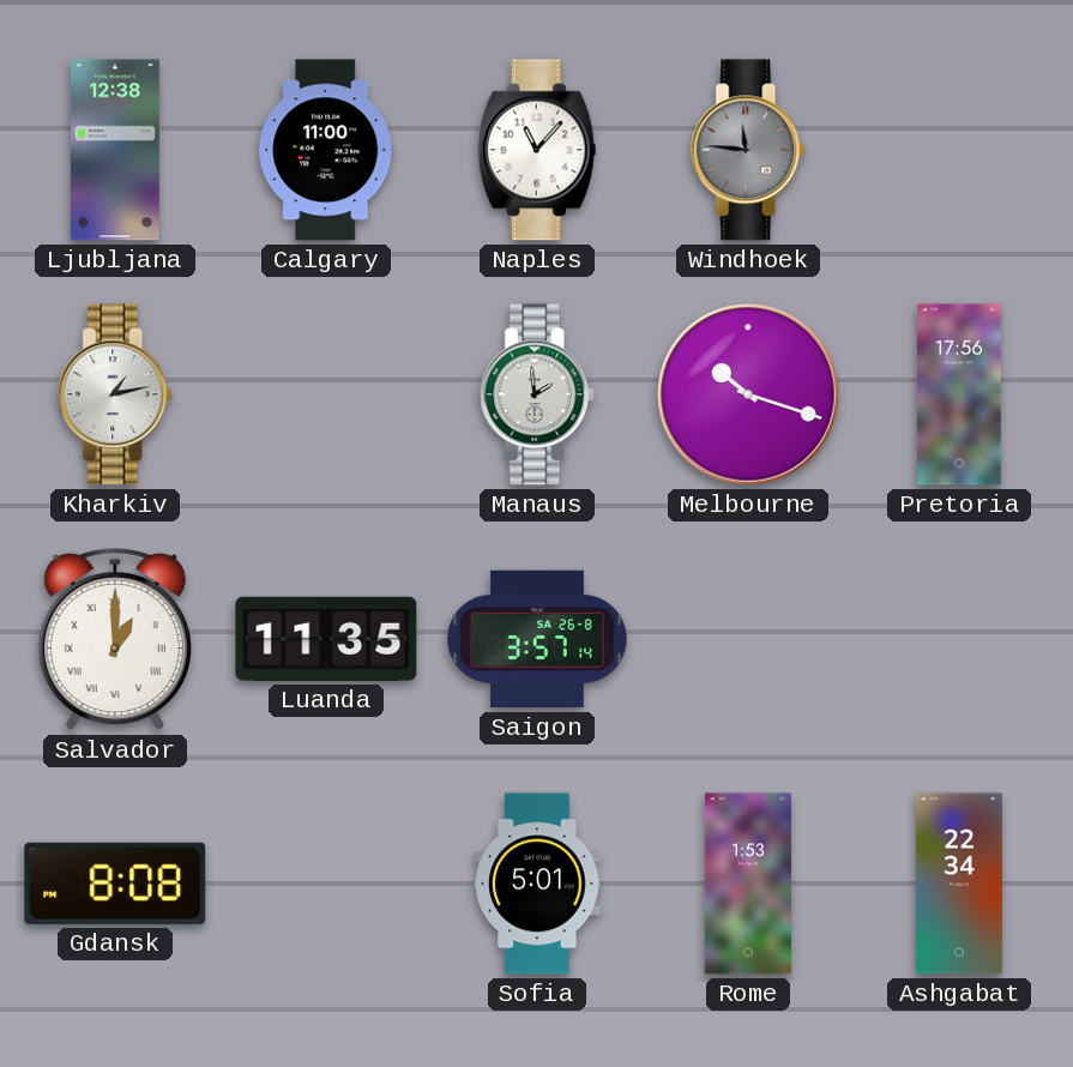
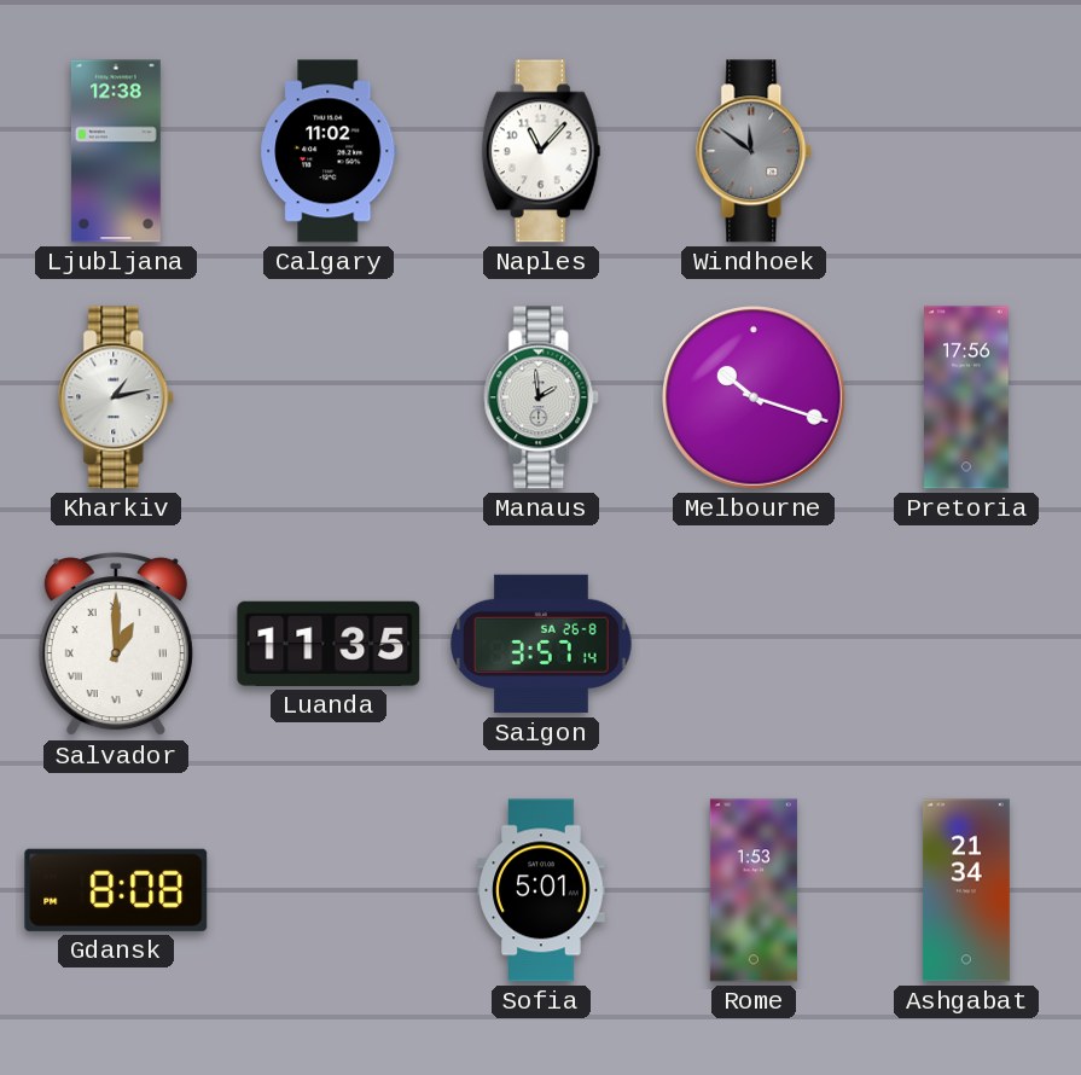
Calgary: 11:00 -> 11:02
Windhoek: 11:46 -> 11:51
Ashgabat: 22:34 -> 21:34
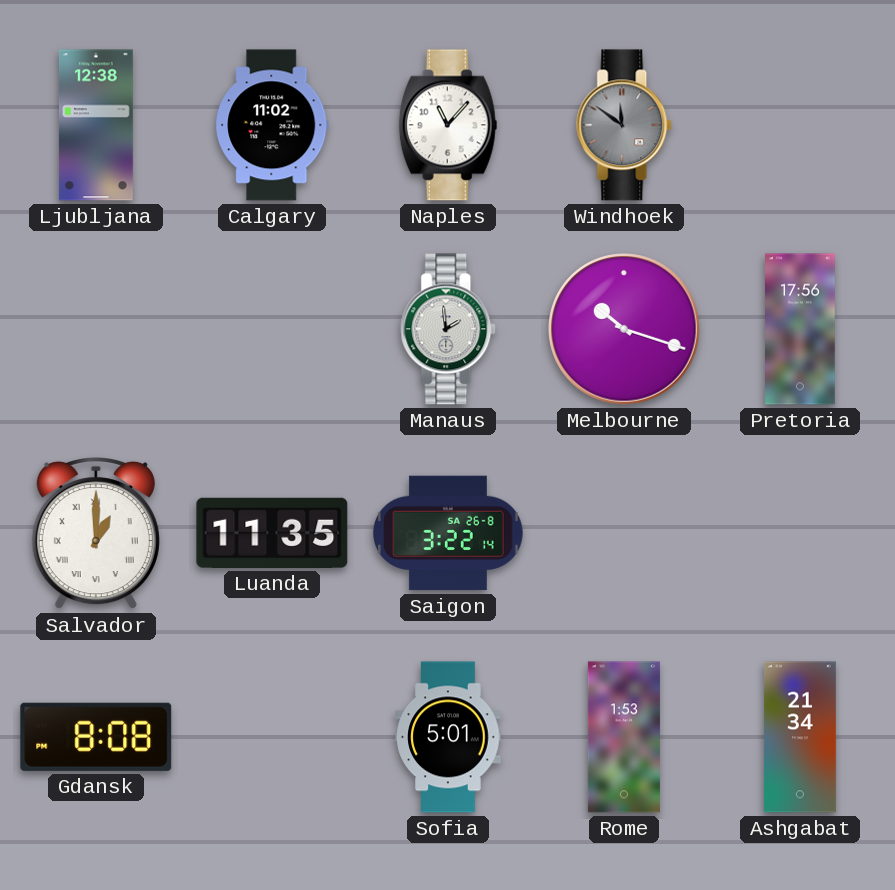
Kharkiv: 1:13 -> none
Saigon: 3:57 -> 3:22
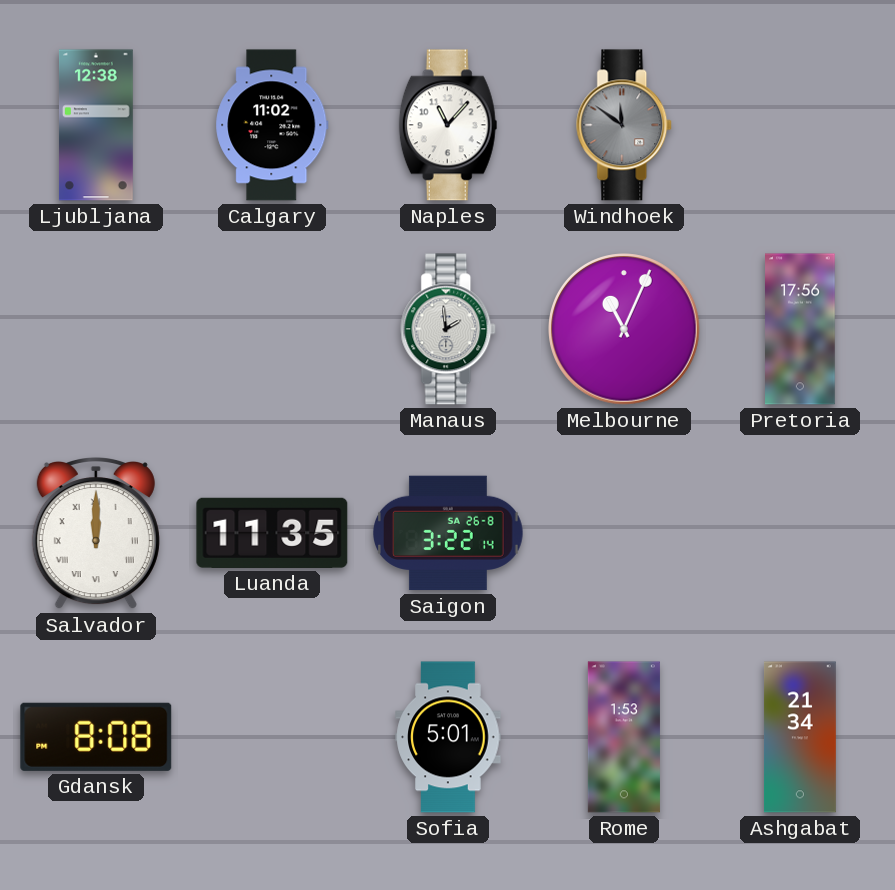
Melbourne: 10:18 -> 11:04
Salvador: 1:00 -> 12:00
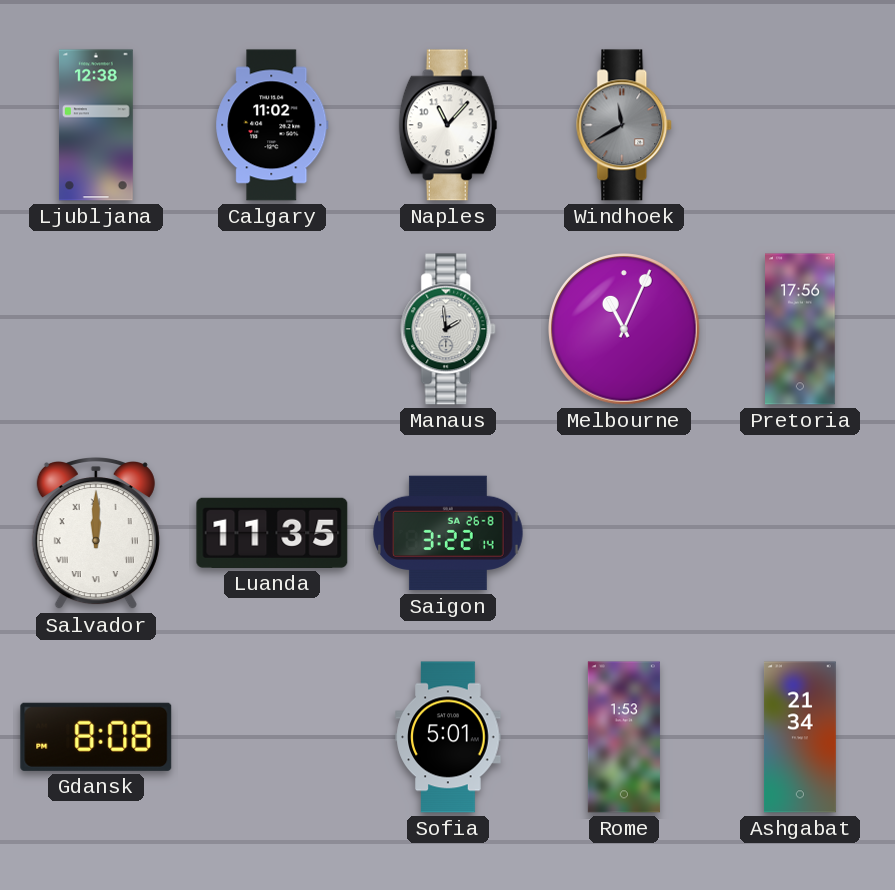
Windhoek: 11:51 -> 11:40
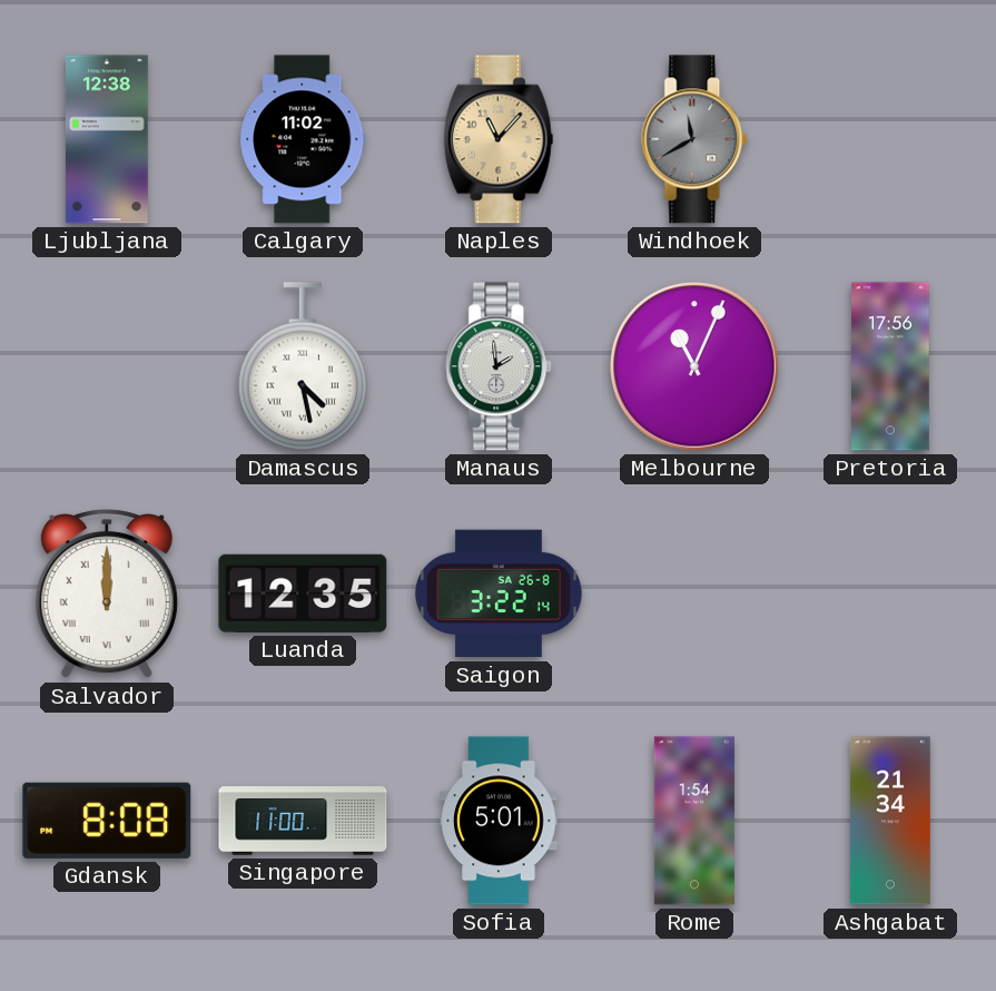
Naples dial: white -> champagne
Damascus: none -> 4:28
Luanda: 11:35 -> 12:35
Singapore: none -> 11:00
Rome: 1:53 -> 1:54
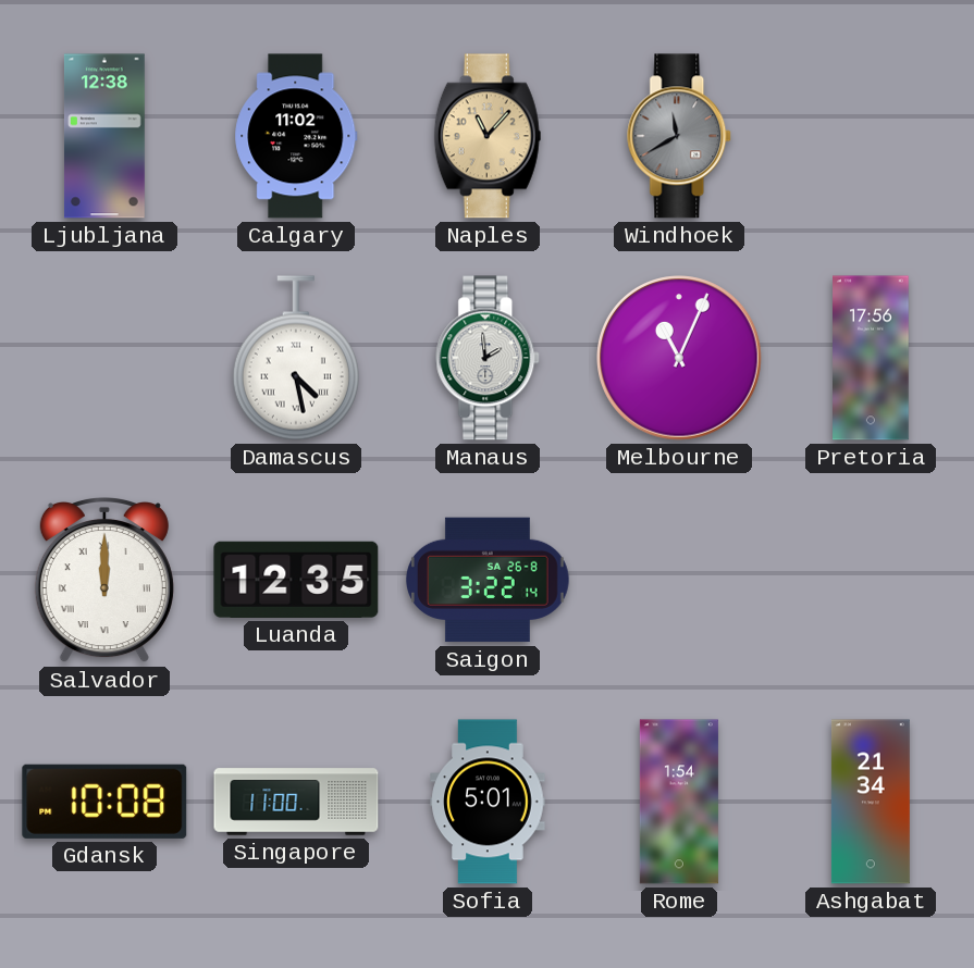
Gdansk: 8:08 -> 10:08
